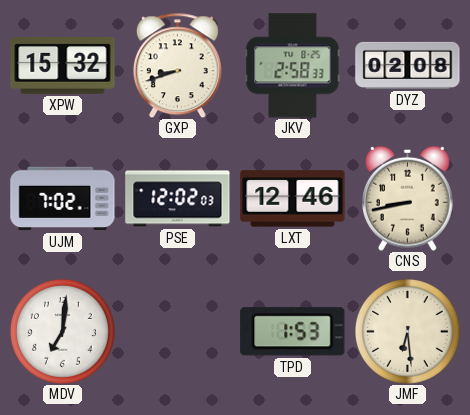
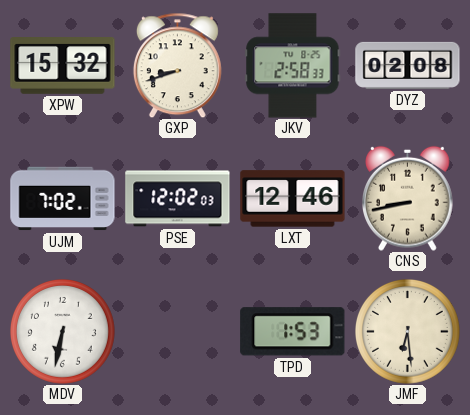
MDV: 7:01 -> 6:32
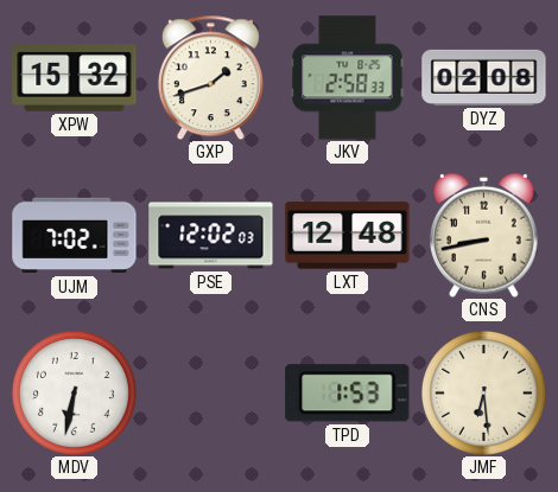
GXP: 8:42 -> 1:42
LXT: 12:46 -> 12:48
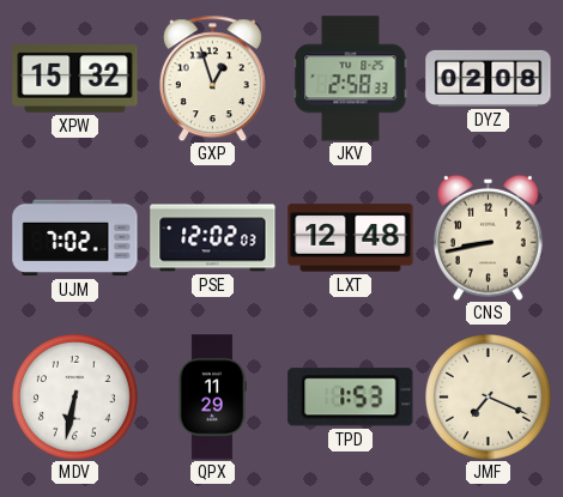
GXP: 1:42 -> 12:57
QPX: none -> 11:29
JMF: 6:29 -> 7:19
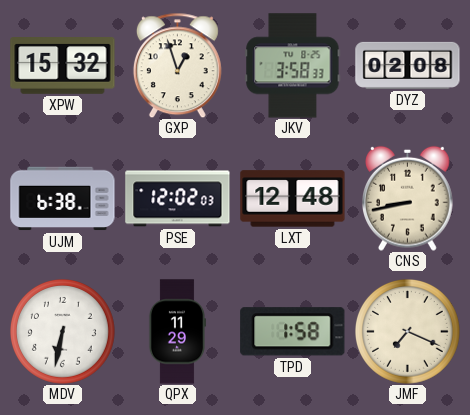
JKV: 2:58 -> 3:58
UJM: 7:02 -> 6:38
TPD: 1:53 -> 1:58
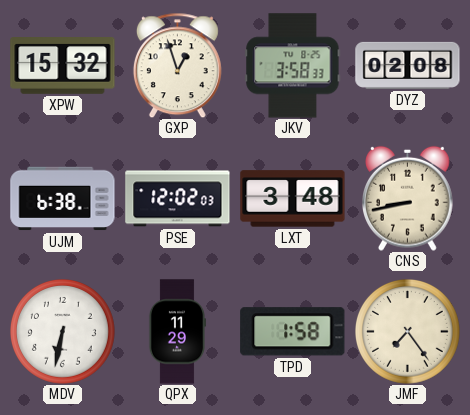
LXT: 12:48 -> 3:48
JMF: 7:19 -> 7:24
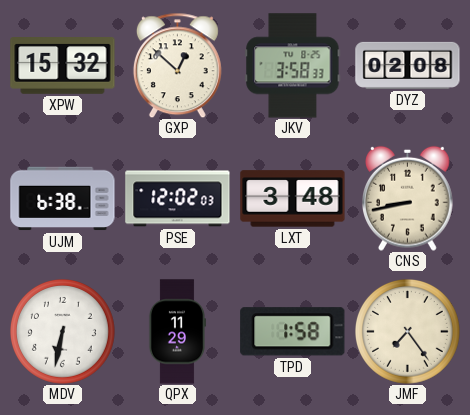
GXP: 12:57 -> 12:52
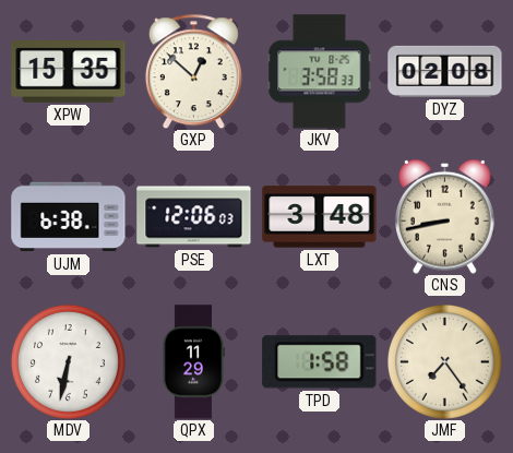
XPW: 15:32 -> 15:35
PSE: 12:02 -> 12:06
